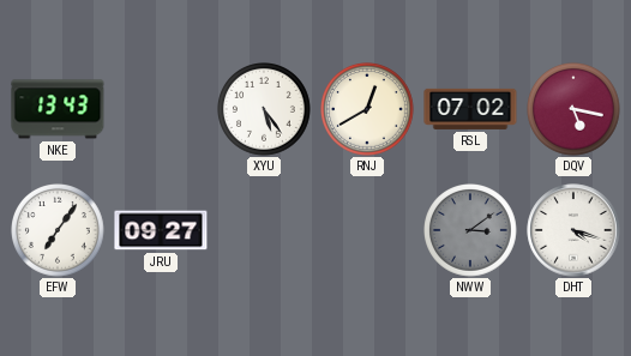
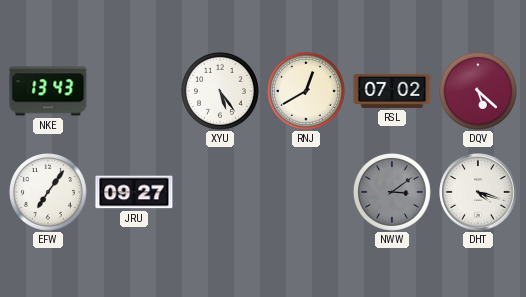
DQV: 5:17 -> 5:22
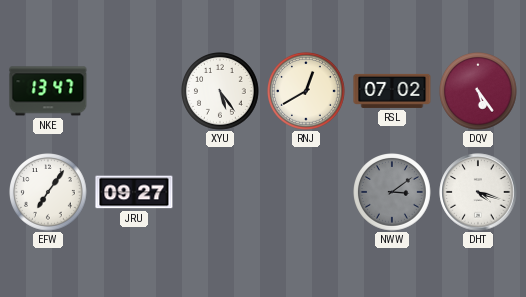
NKE: 13:43 -> 13:47
DQV: 5:22 -> 5:24
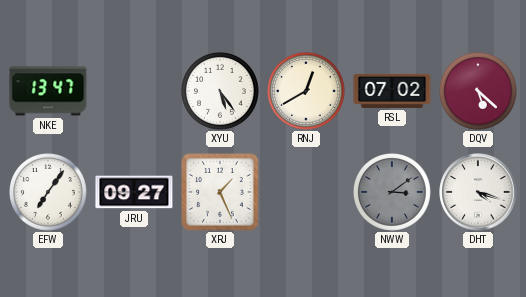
DQV: 5:24 -> 5:22
XRJ: none -> 1:26
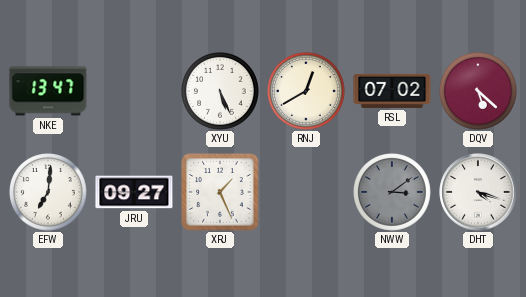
XYU: 5:24 -> 5:26
EFW: 7:06 -> 7:01
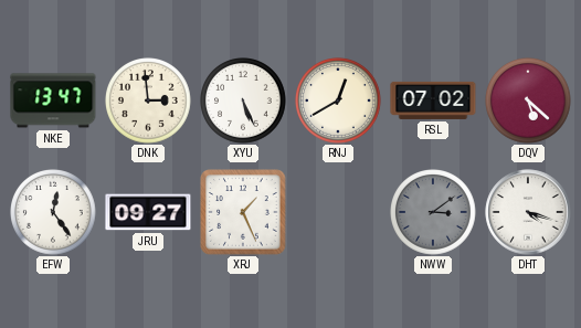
DNK: none -> 2:59
EFW: 7:01 -> 12:24
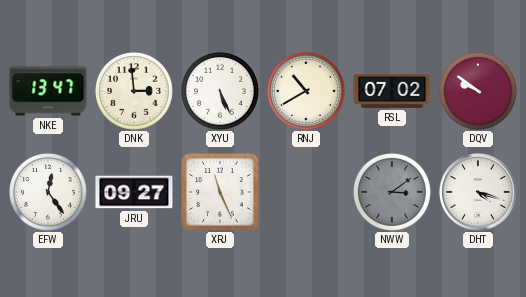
RNJ: 12:40 -> 10:40
DQV: 5:22 -> 9:51
XRJ: 1:26 -> 11:26
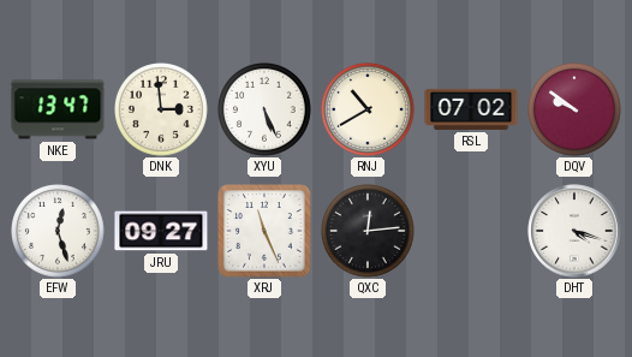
EFW: 12:24 -> 12:27
QXC: none -> 12:14
NWW: 3:09 -> none
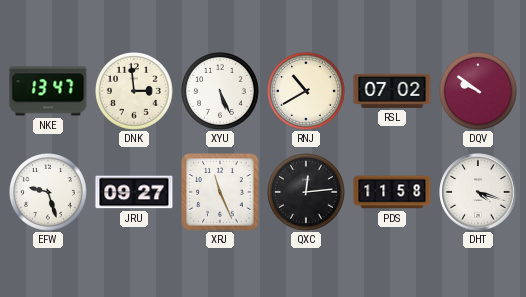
EFW: 12:27 -> 9:27
PDS: none -> 11:58
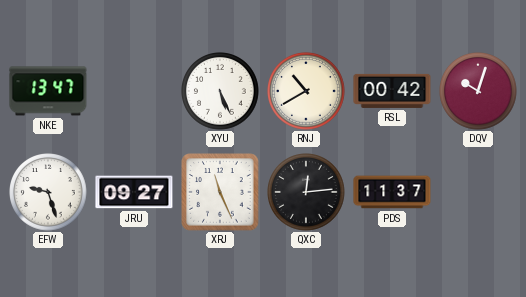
DNK: 2:59 -> none
RSL: 07:02 -> 00:42
DQV: 9:51 -> 10:03
PDS: 11:58 -> 11:37
DHT: 4:18 -> none
